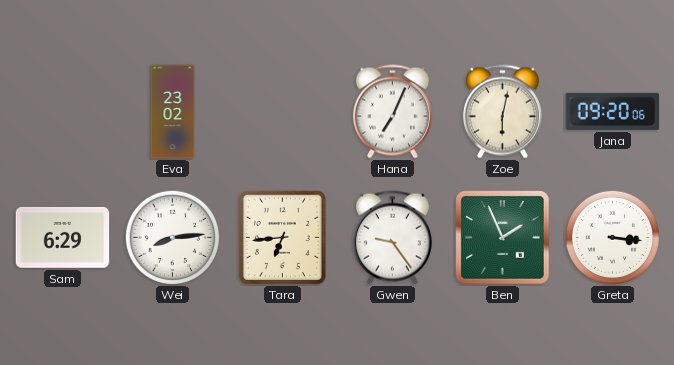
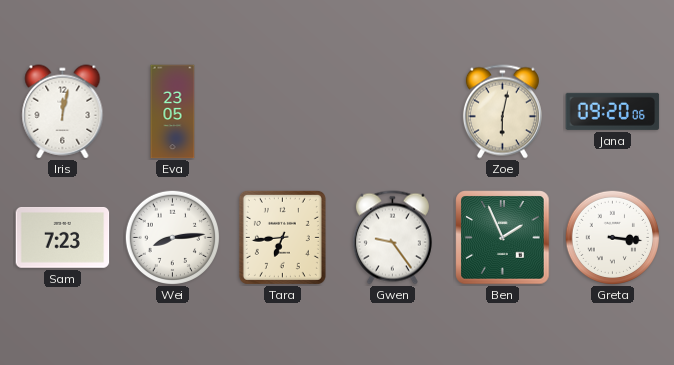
Iris: none -> 12:02
Eva: 23:02 -> 23:05
Hana: 7:04 -> none
Sam: 6:29 -> 7:23
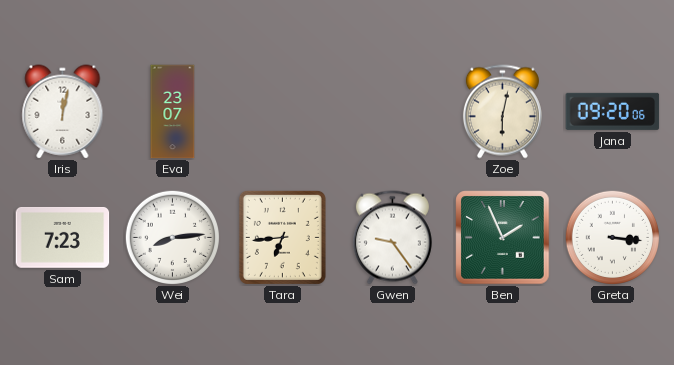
Eva: 23:05 -> 23:07
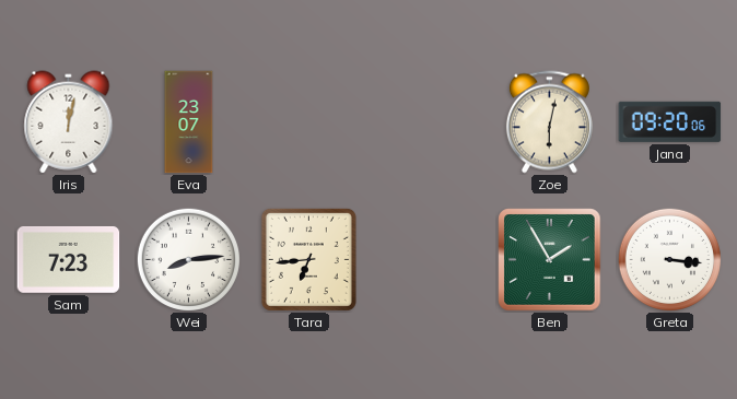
Gwen: 9:24 -> none
Ben: 1:56 -> 1:55
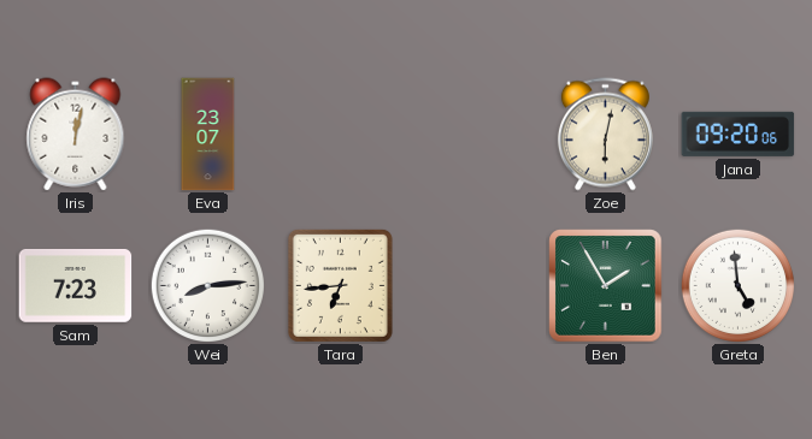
Greta: 3:16 -> 4:59
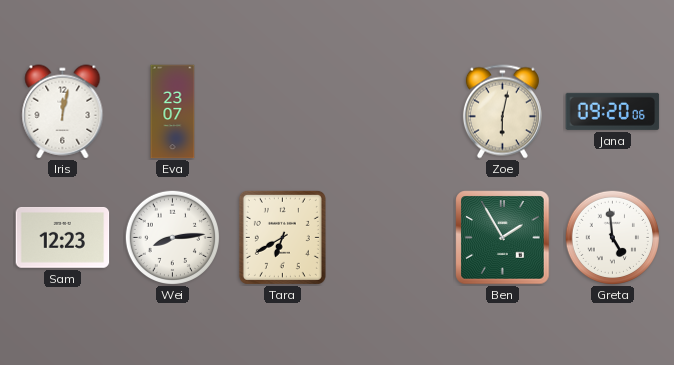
Sam: 7:23 -> 12:23
Tara: 6:44 -> 6:40
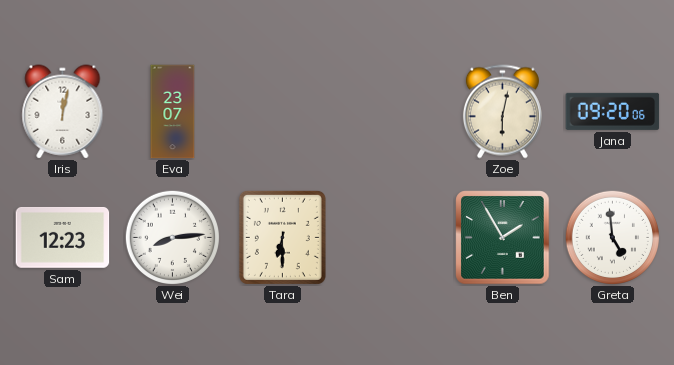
Tara: 6:40 -> 6:30
